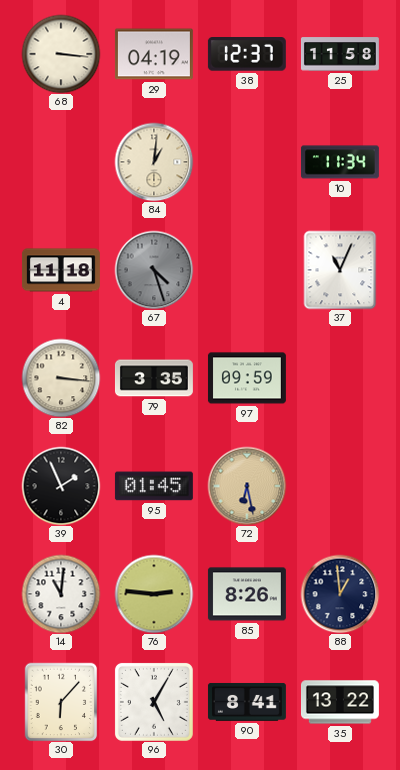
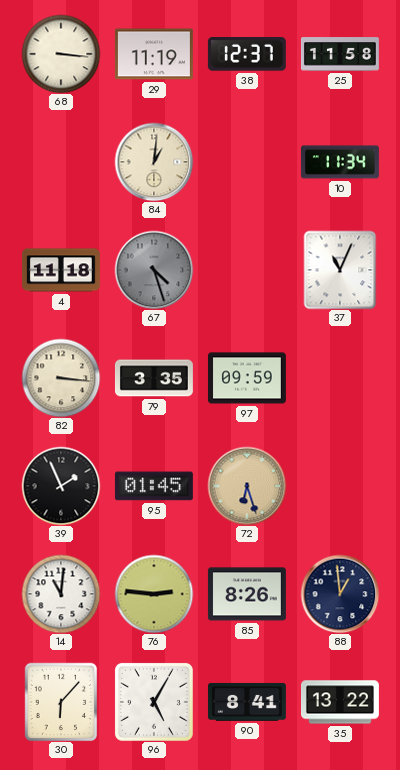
29: 04:19 -> 11:19
72: 6:28 -> 6:27
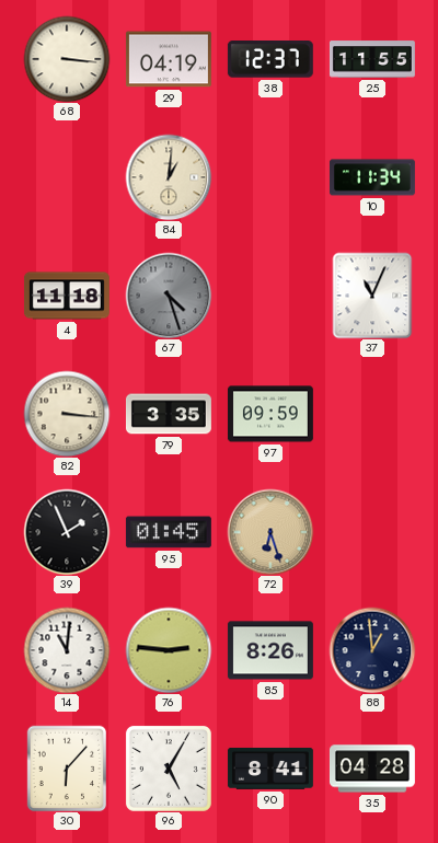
29: 11:19 -> 04:19
25: 11:58 -> 11:55
35: 13:22 -> 04:28
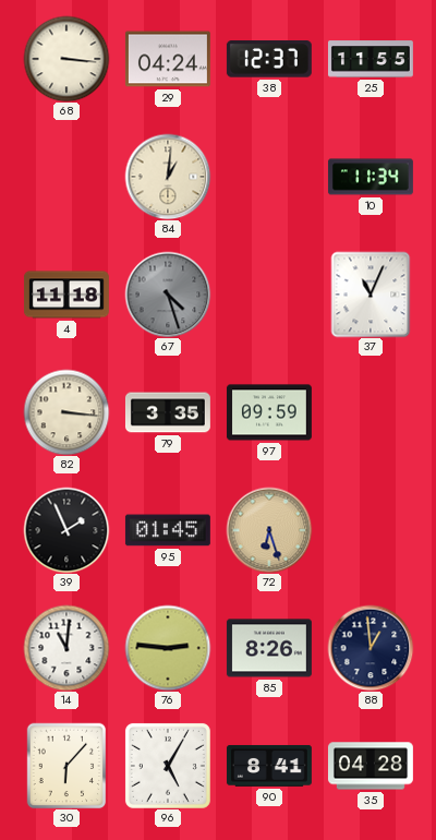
29: 04:19 -> 04:24
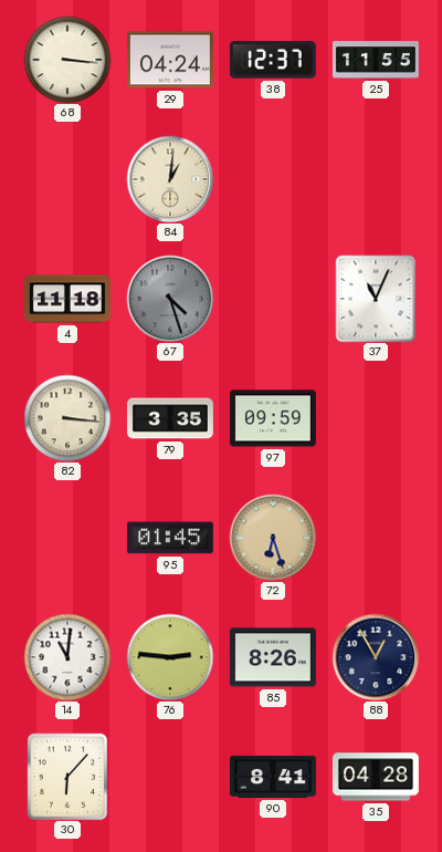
10: 11:34 -> none
39: 1:56 -> none
88: 12:59 -> 12:55
96: 5:05 -> none
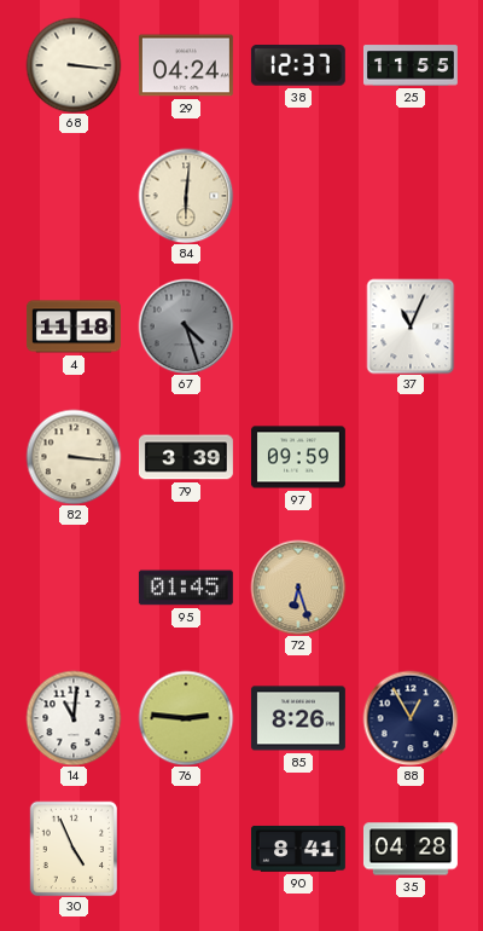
84: 1:01 -> 6:01
79: 3:35 -> 3:39
30: 6:07 -> 4:56
